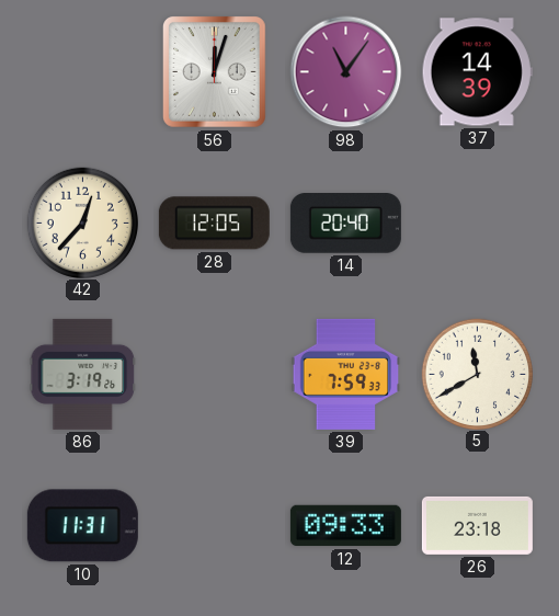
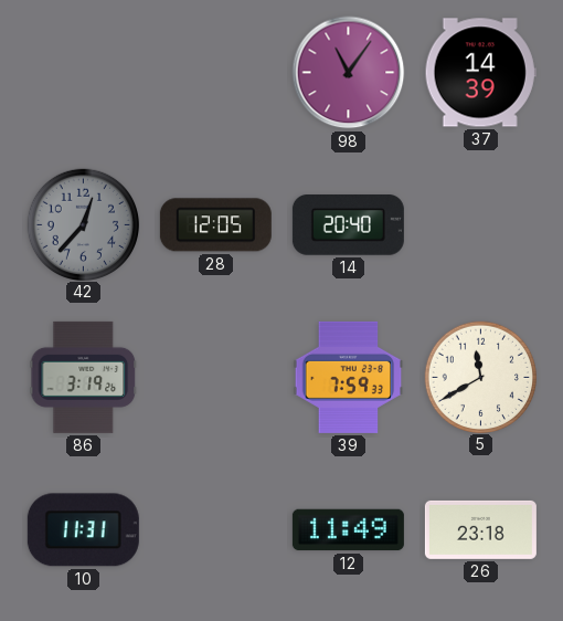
56: 12:03 -> none
42 dial: cream -> grey
12: 09:33 -> 11:49
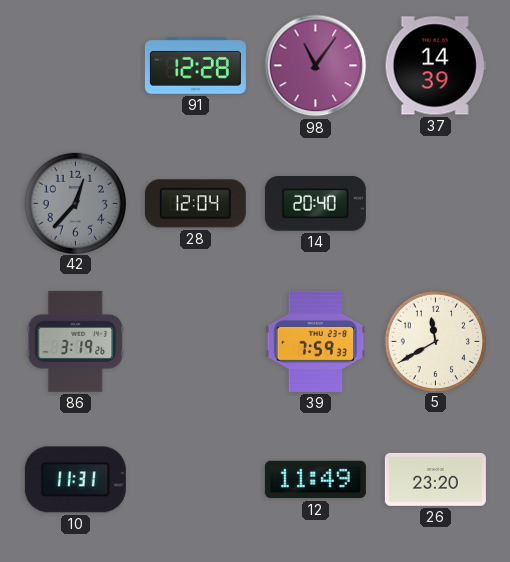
91: none -> 12:28
28: 12:05 -> 12:04
26: 23:18 -> 23:20
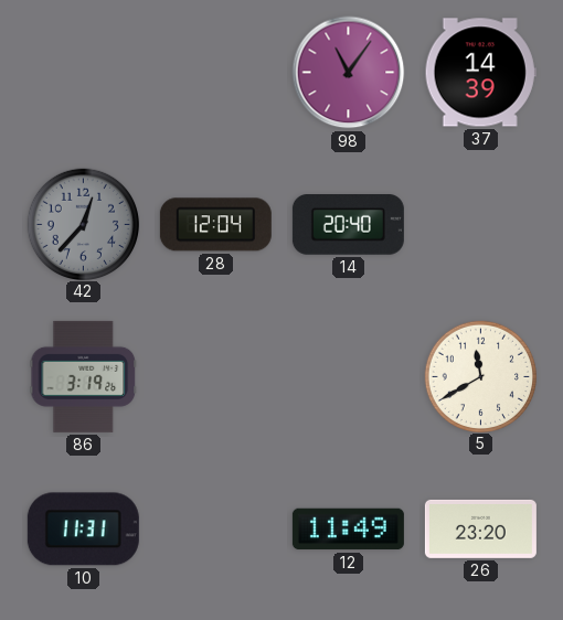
91: 12:28 -> none
39: 7:59 -> none
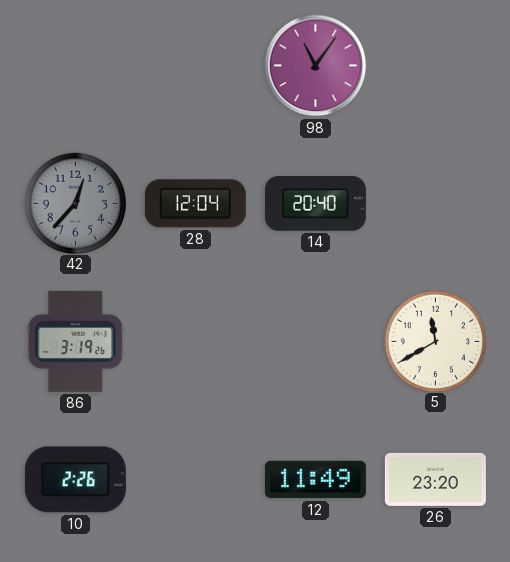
37: 14:39 -> none
10: 11:31 -> 2:26
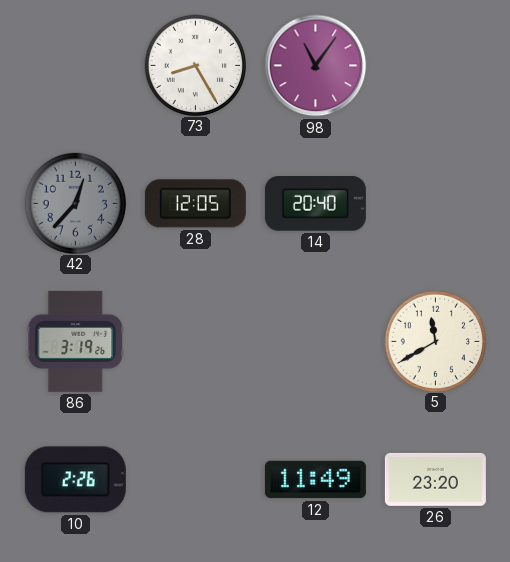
73: none -> 8:25
28: 12:04 -> 12:05
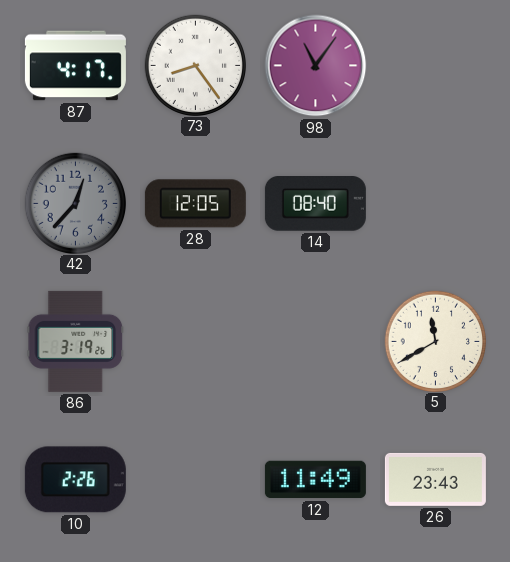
87: none -> 4:17
73: 8:25 -> 8:24
14: 20:40 -> 08:40
26: 23:20 -> 23:43
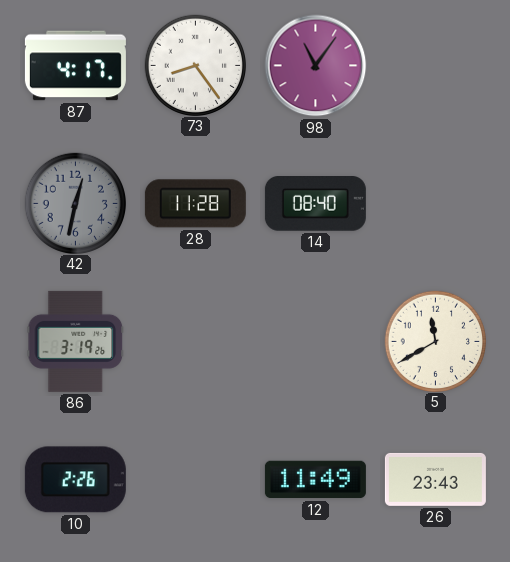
42: 12:37 -> 12:32
28: 12:05 -> 11:28
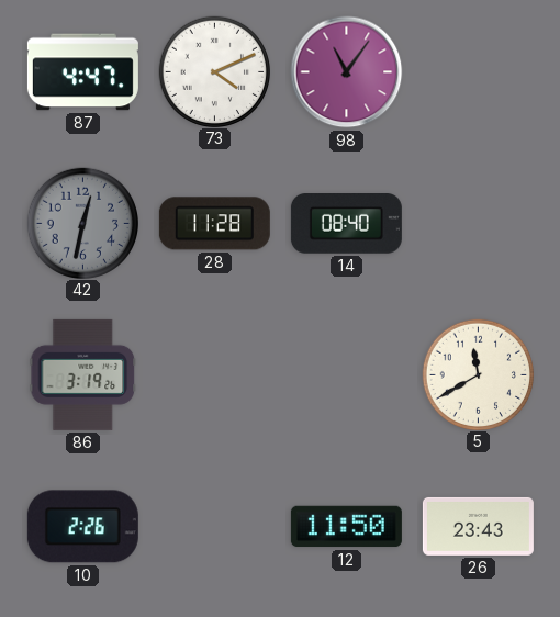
87: 4:17 -> 4:47
73: 8:24 -> 4:11
12: 11:49 -> 11:50
